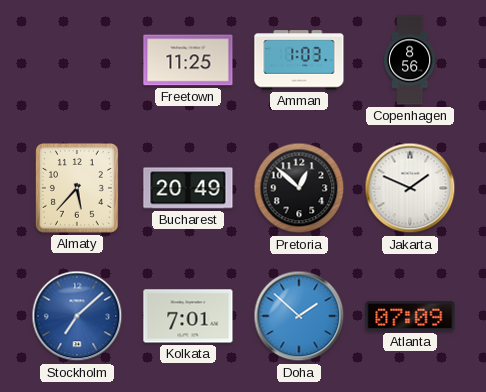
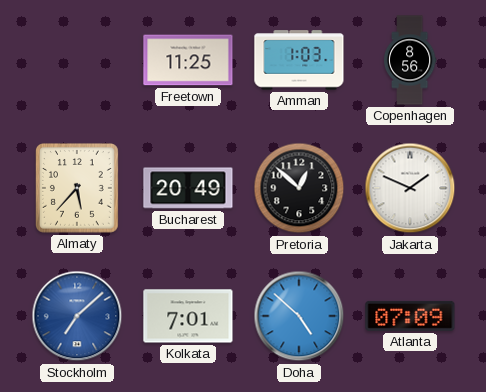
Doha: 1:52 -> 4:52
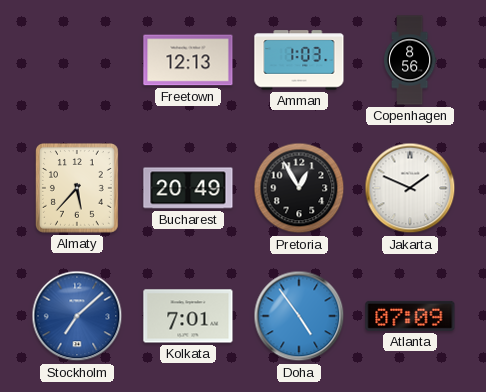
Freetown: 11:25 -> 12:13
Pretoria: 12:52 -> 12:55
Doha: 4:52 -> 4:54
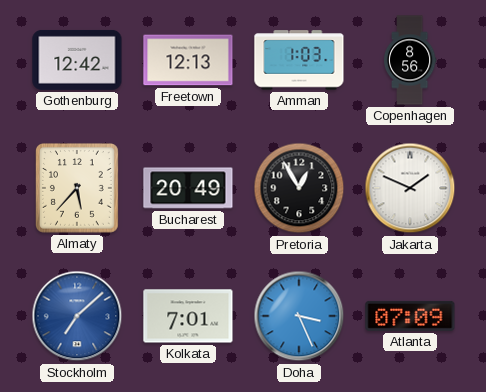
Gothenburg: none -> 12:42
Doha: 4:54 -> 3:26
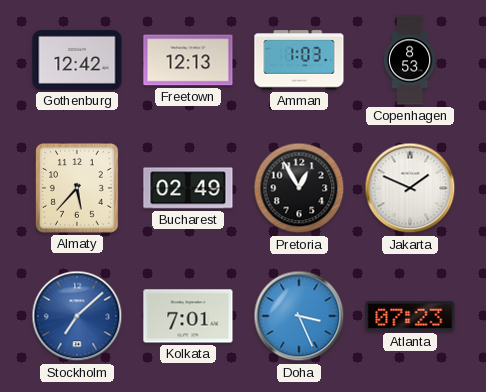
Copenhagen: 8:56 -> 8:53
Bucharest: 20:49 -> 02:49
Atlanta: 07:09 -> 07:23
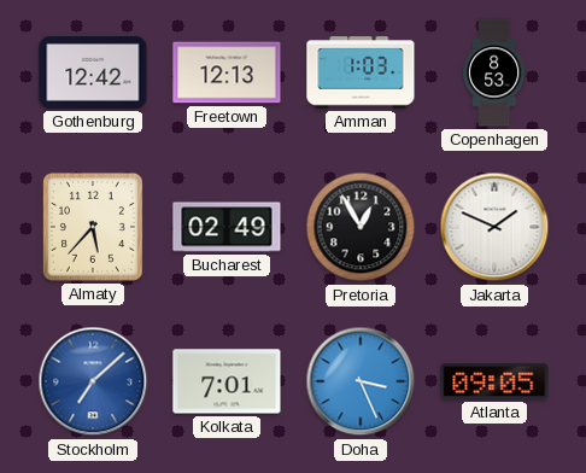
Atlanta: 07:23 -> 09:05
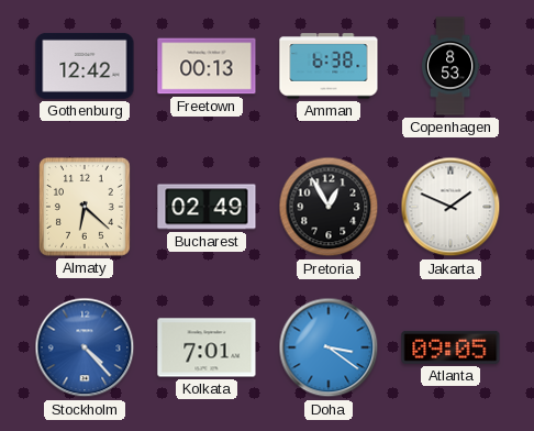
Freetown: 12:13 -> 00:13
Amman: 1:03 -> 6:38
Almaty: 5:37 -> 6:22
Stockholm: 7:08 -> 4:23
Doha: 3:26 -> 3:21
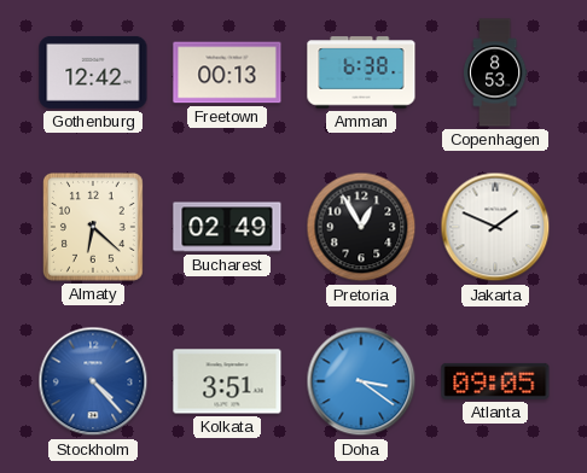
Kolkata: 7:01 -> 3:51
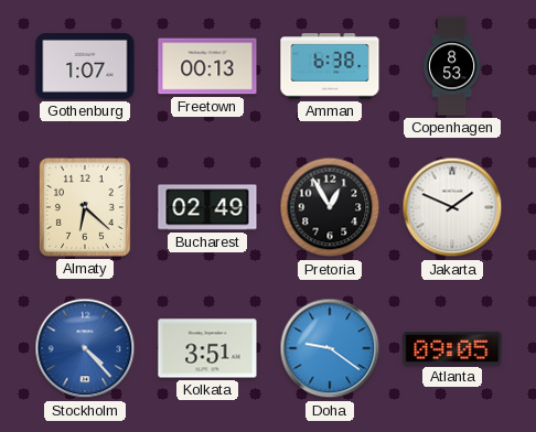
Gothenburg: 12:42 -> 1:07
Doha: 3:21 -> 9:21
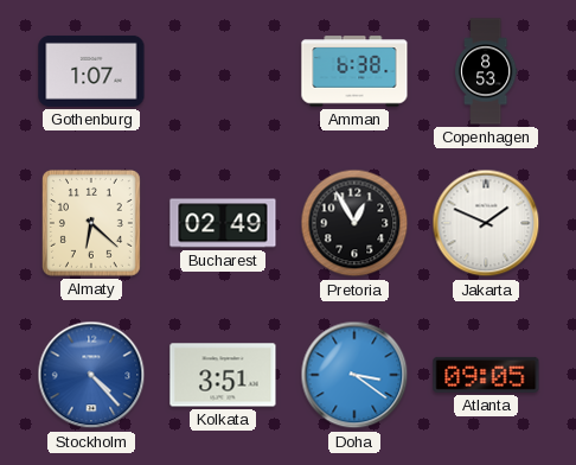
Freetown: 00:13 -> none
Doha: 9:21 -> 3:21
